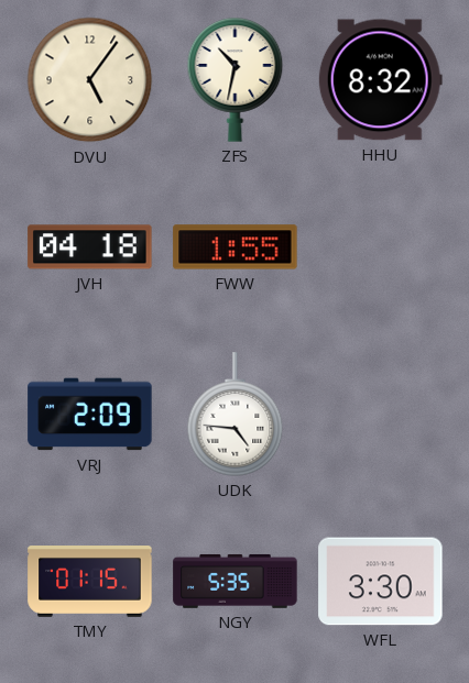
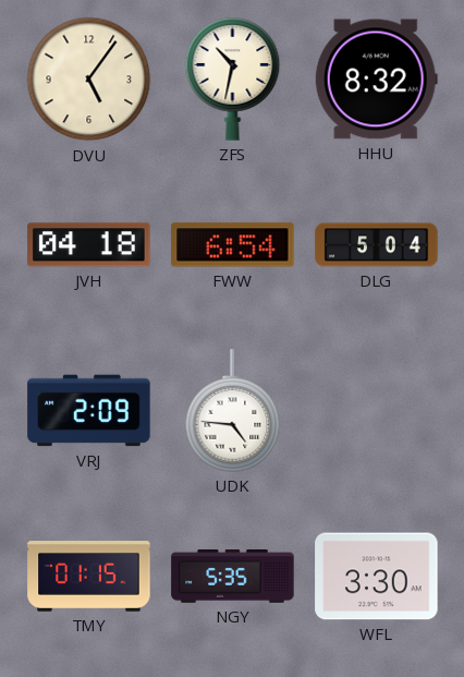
FWW: 1:55 -> 6:54
DLG: none -> 5:04
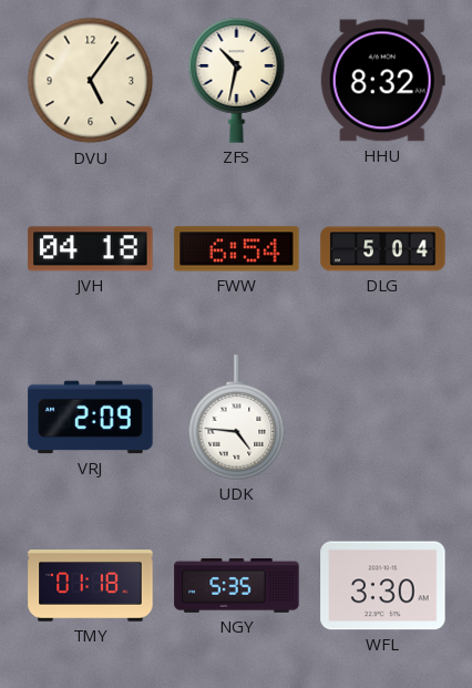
TMY: 01:15 -> 01:18
